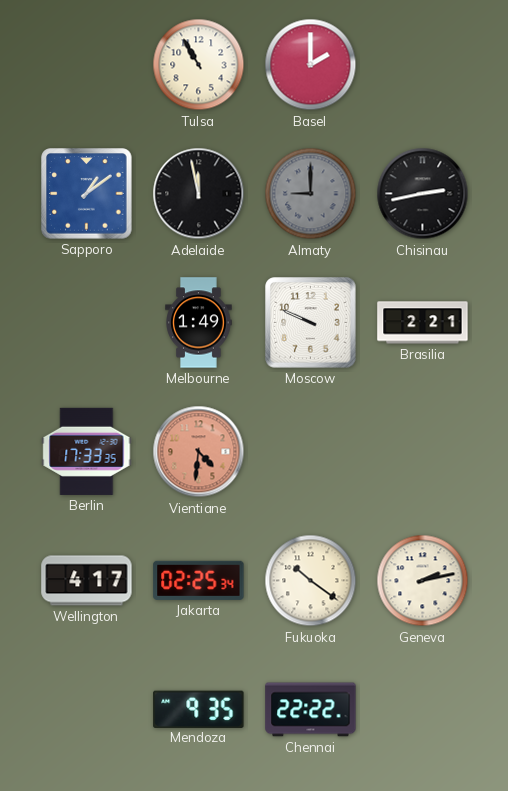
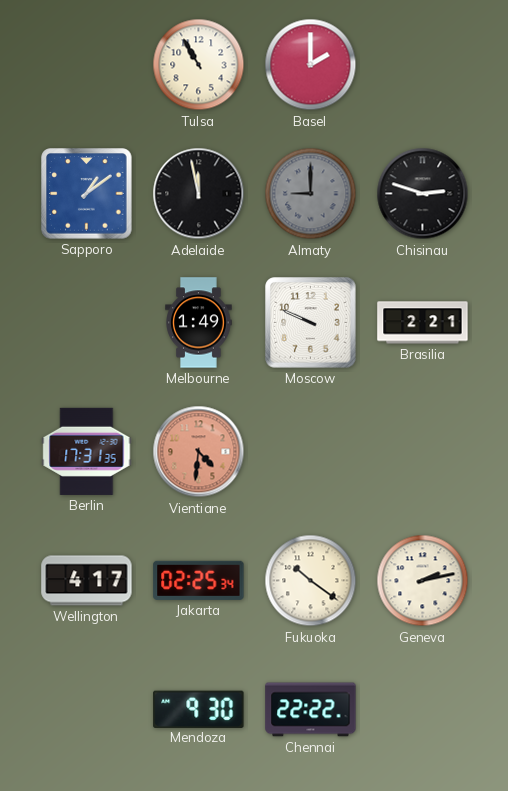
Chisinau: 2:43 -> 2:48
Berlin: 17:33 -> 17:31
Mendoza: 9:35 -> 9:30
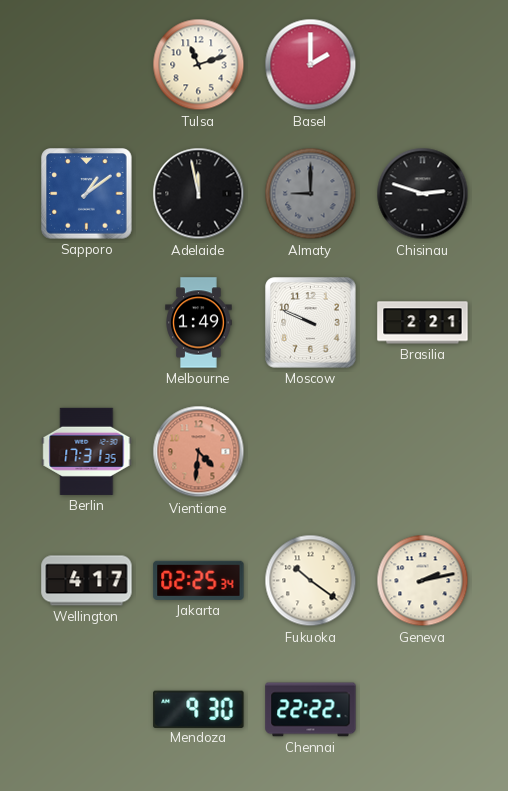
Tulsa: 10:55 -> 11:12
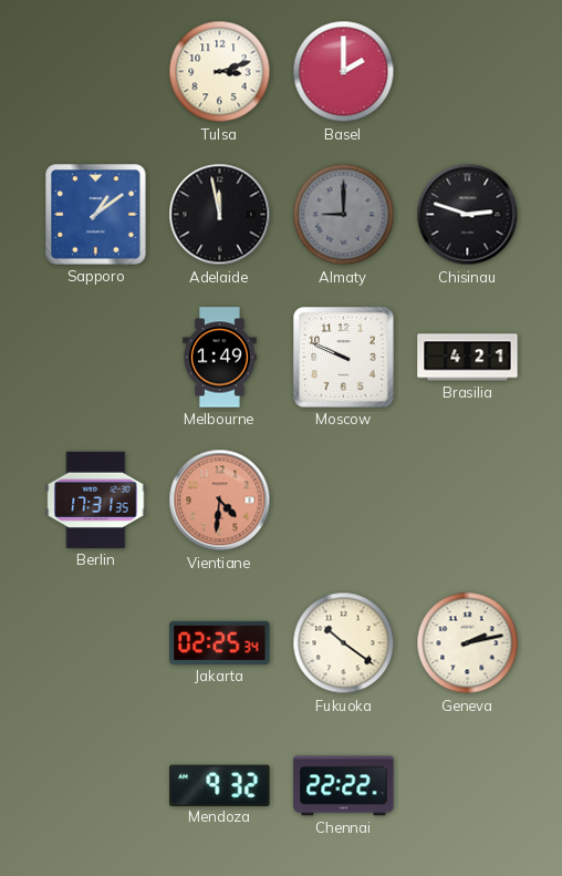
Tulsa: 11:12 -> 3:12
Brasilia: 2:21 -> 4:21
Wellington: 4:17 -> none
Mendoza: 9:30 -> 9:32
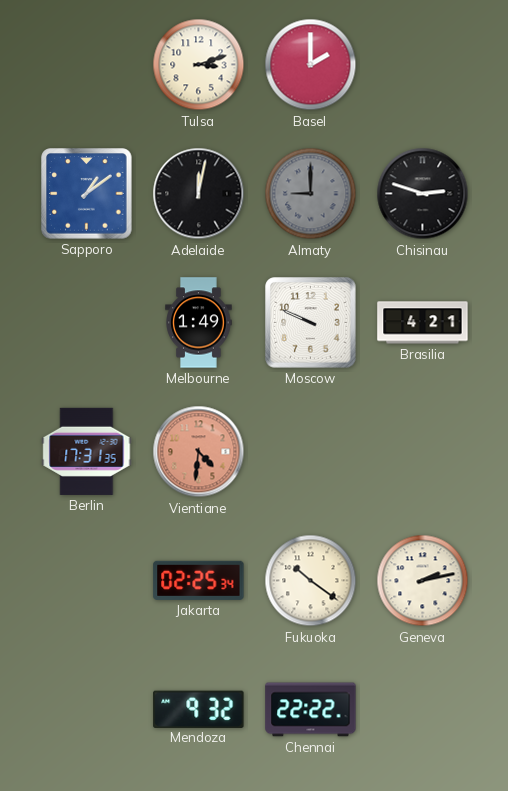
Adelaide: 11:58 -> 12:02
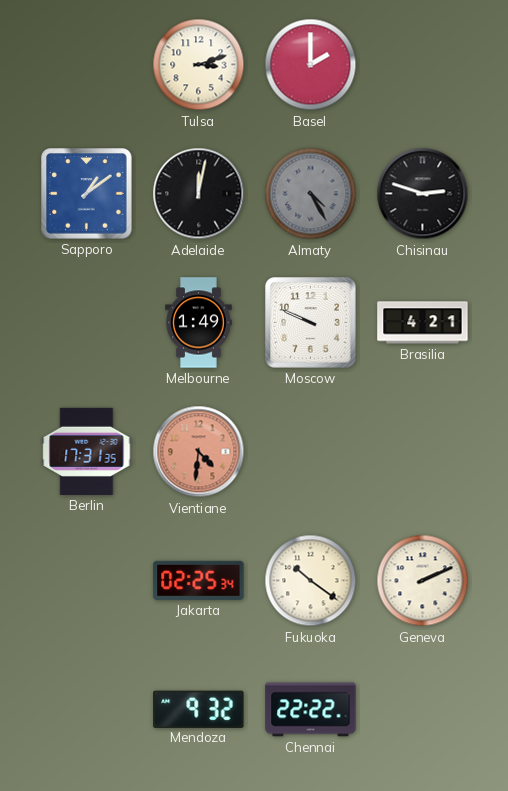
Almaty: 9:00 -> 4:25
Geneva: 2:13 -> 2:11
